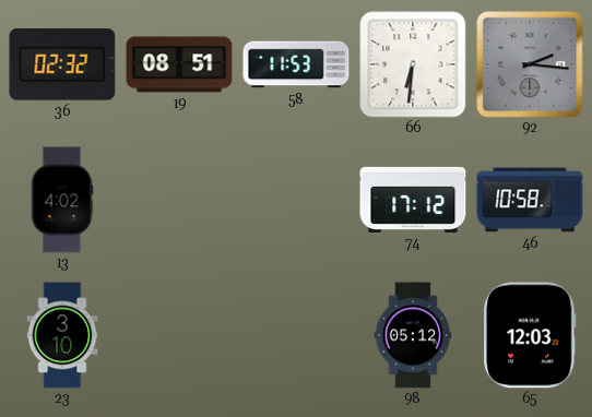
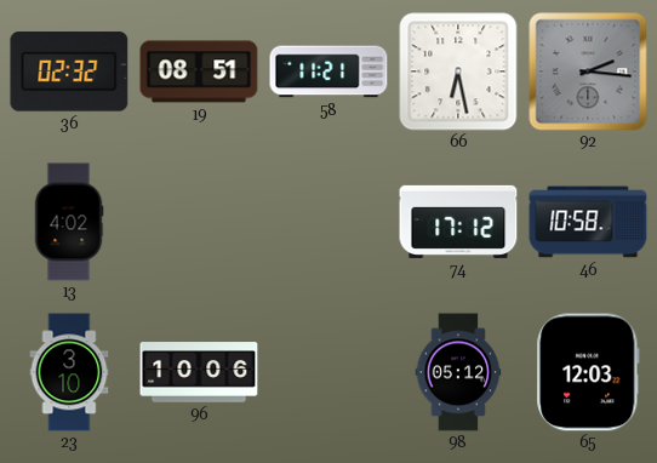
58: 11:53 -> 11:21
66: 6:31 -> 6:28
96: none -> 10:06
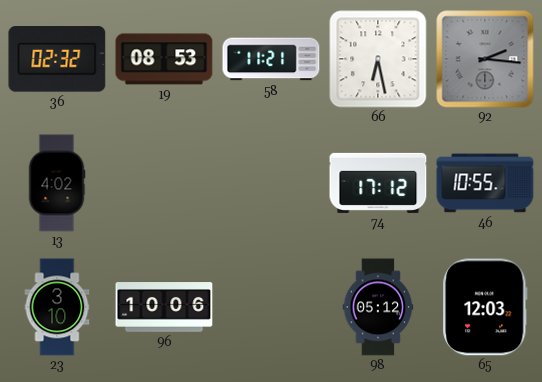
19: 08:51 -> 08:53
46: 10:58 -> 10:55
